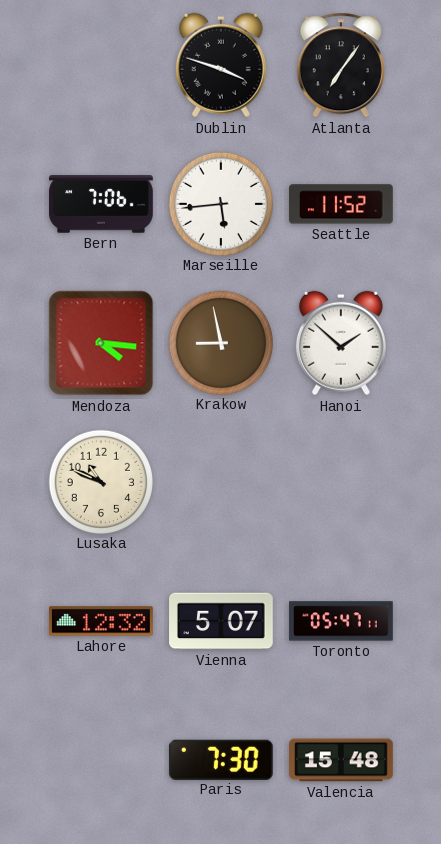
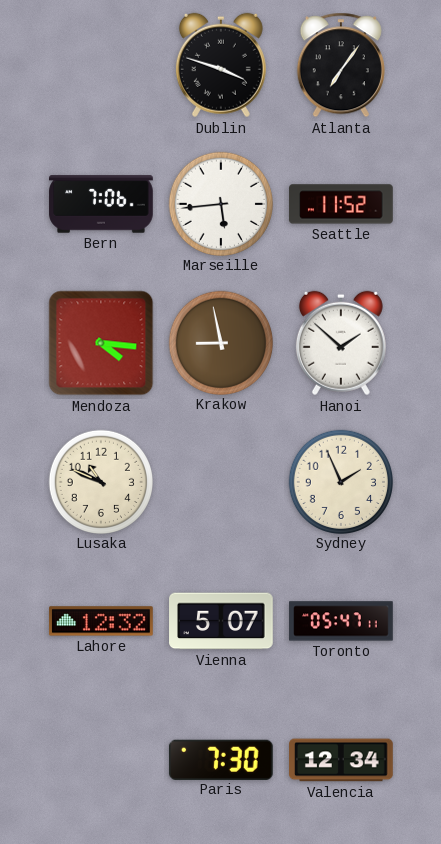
Sydney: none -> 1:56
Valencia: 15:48 -> 12:34
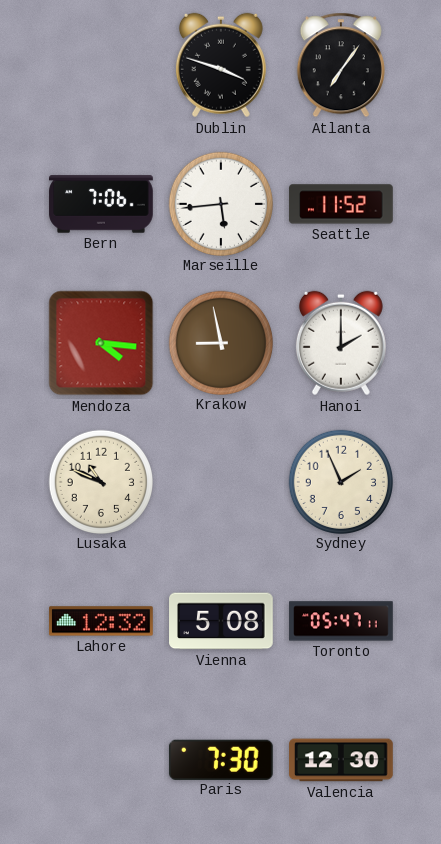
Hanoi: 1:52 -> 2:00
Vienna: 5:07 -> 5:08
Valencia: 12:34 -> 12:30
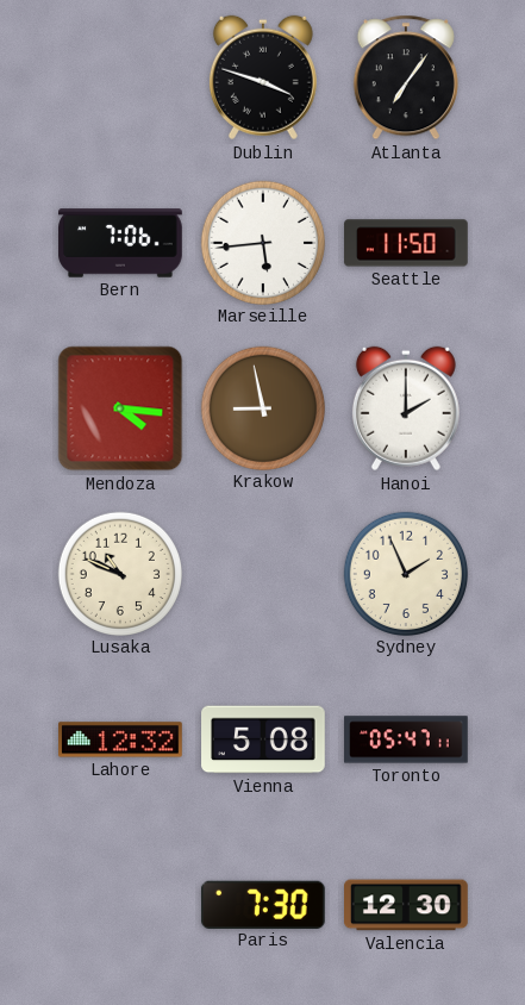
Seattle: 11:52 -> 11:50
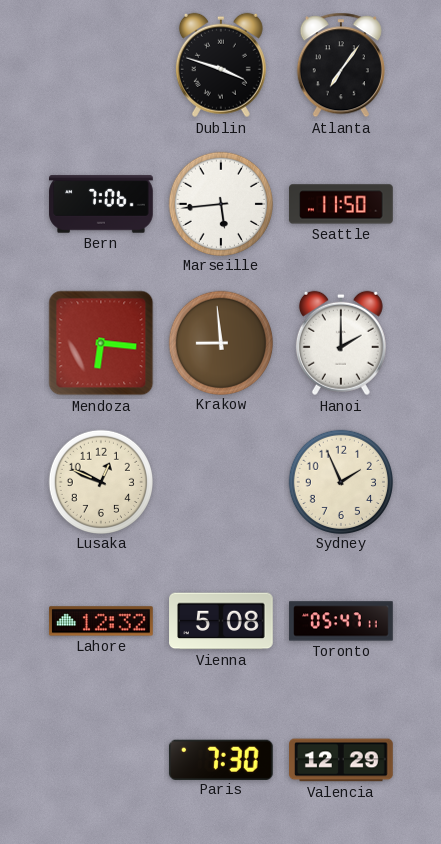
Mendoza: 4:16 -> 6:16
Krakow: 8:58 -> 8:59
Lusaka: 10:49 -> 12:49
Valencia: 12:30 -> 12:29
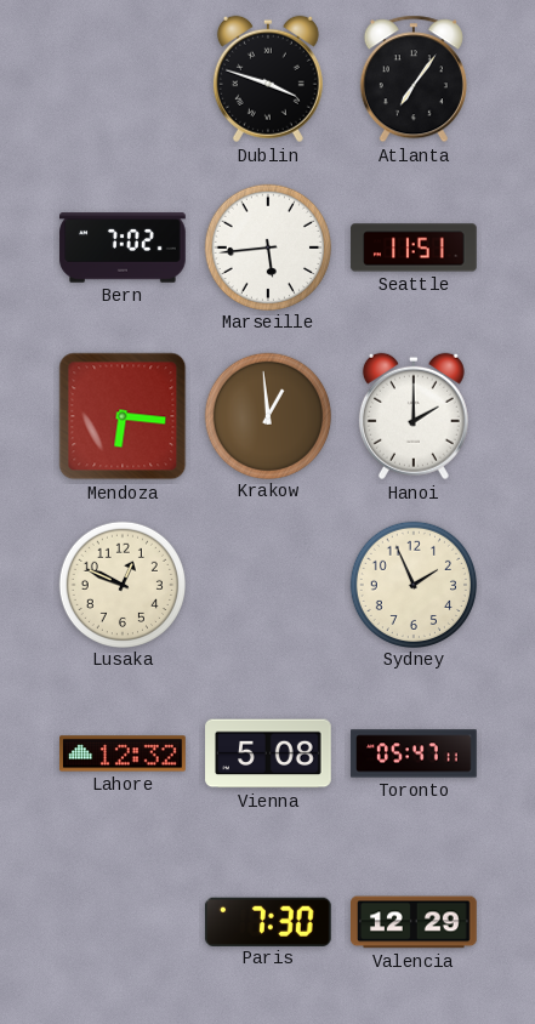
Bern: 7:06 -> 7:02
Seattle: 11:50 -> 11:51
Krakow: 8:59 -> 12:59
